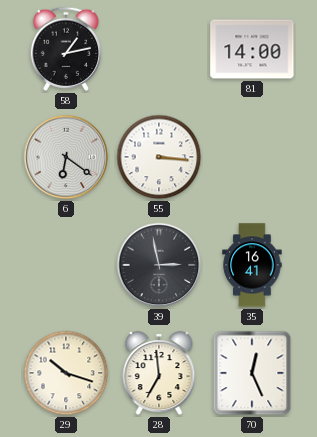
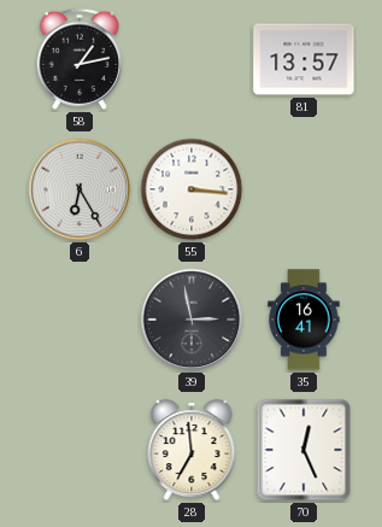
81: 14:00 -> 13:57
6: 6:21 -> 6:25
29: 10:18 -> none
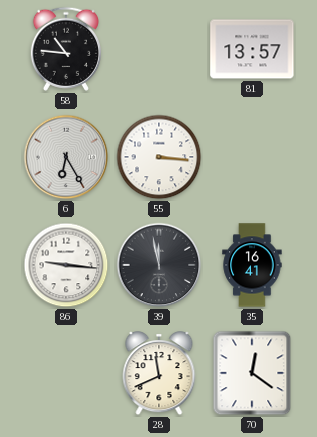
58: 1:13 -> 10:46
86: none -> 9:16
39: 2:58 -> 11:58
28: 6:59 -> 11:41
70: 12:26 -> 12:21
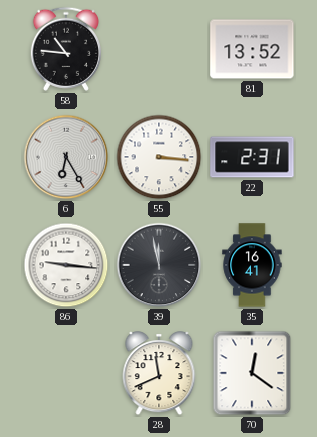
81: 13:57 -> 13:52
22: none -> 2:31
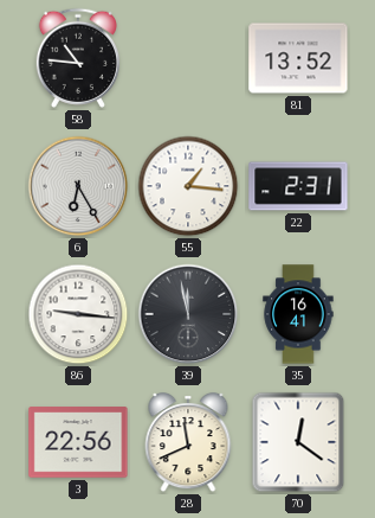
55: 3:16 -> 1:16
3: none -> 22:56
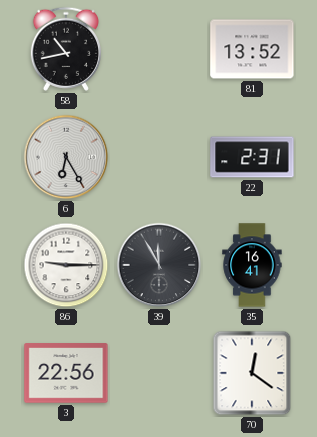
58: 10:46 -> 10:43
55: 1:16 -> none
86: 9:16 -> 9:15
39: 11:58 -> 11:55
28: 11:41 -> none
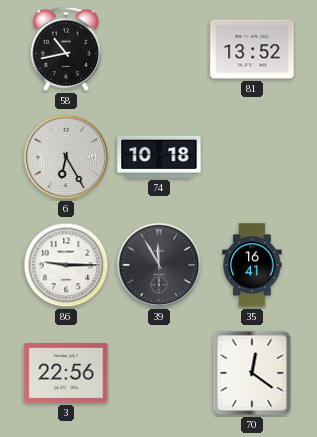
74: none -> 10:18
22: 2:31 -> none
